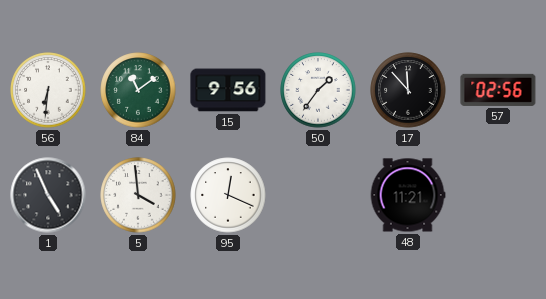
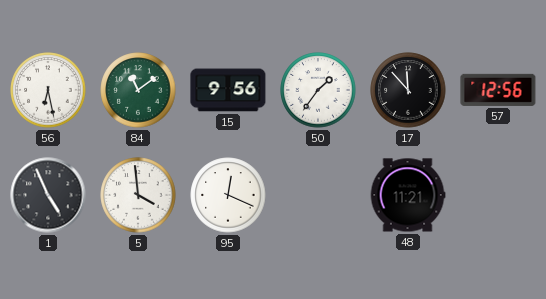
56: 6:31 -> 6:28
57: 02:56 -> 12:56
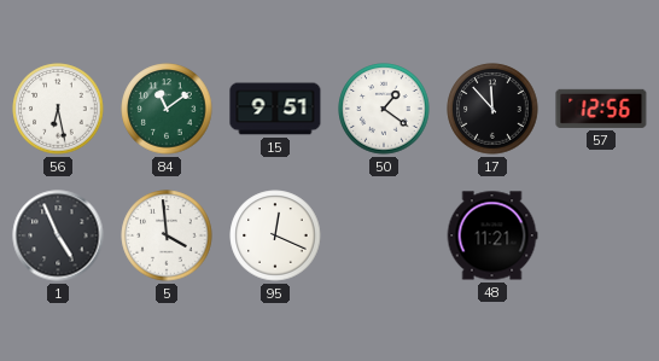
15: 9:56 -> 9:51
50: 1:36 -> 1:21
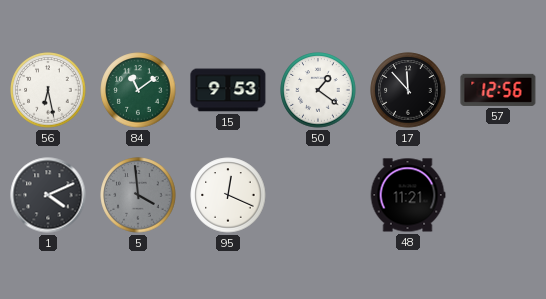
15: 9:51 -> 9:53
1: 4:56 -> 4:11
5 dial: white -> grey
